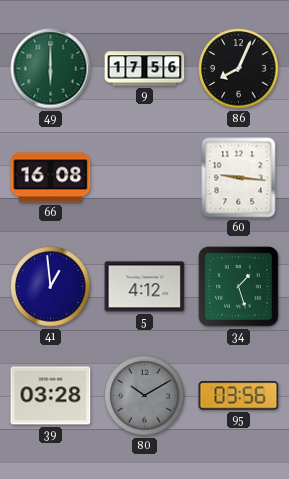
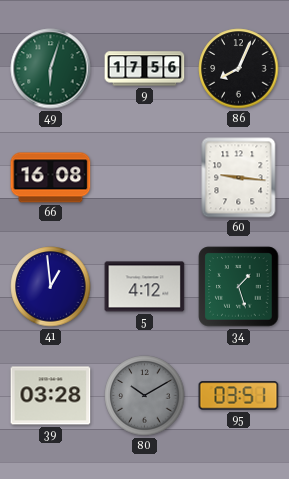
49: 6:00 -> 6:03
95: 03:56 -> 03:51
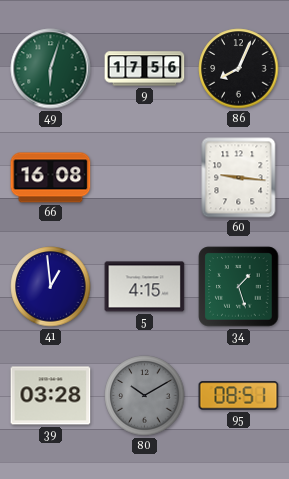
5: 4:12 -> 4:15
95: 03:51 -> 08:51
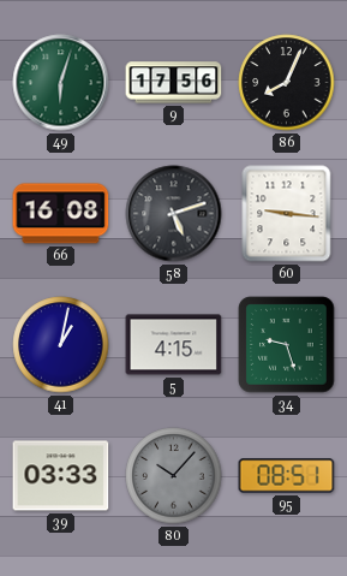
58: none -> 5:12
41: 12:59 -> 1:02
34: 1:27 -> 9:27
39: 03:28 -> 03:33
80: 10:10 -> 10:07
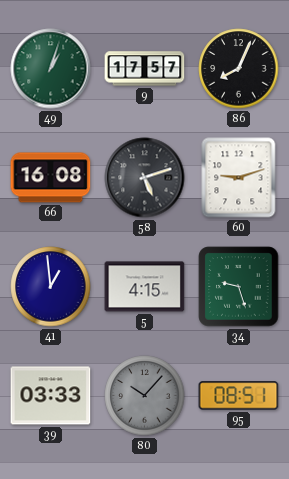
49: 6:03 -> 1:03
9: 17:56 -> 17:57
60: 9:16 -> 9:12
41: 1:02 -> 12:59
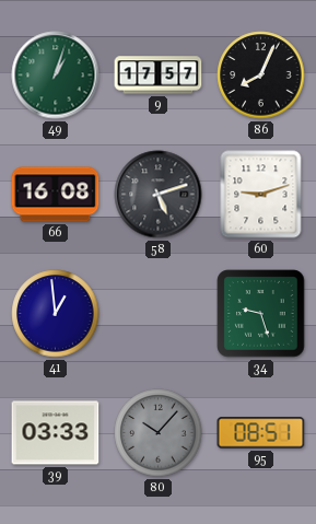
5: 4:15 -> none
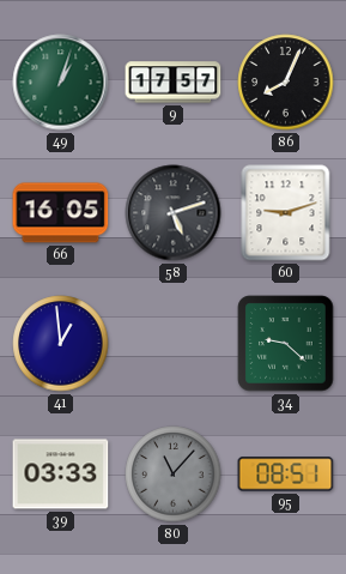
66: 16:08 -> 16:05
34: 9:27 -> 9:22
80: 10:07 -> 11:07
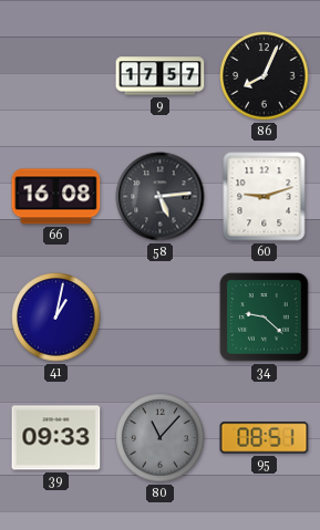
49: 1:03 -> none
66: 16:05 -> 16:08
58: 5:12 -> 5:14
41: 12:59 -> 1:02
39: 03:33 -> 09:33
